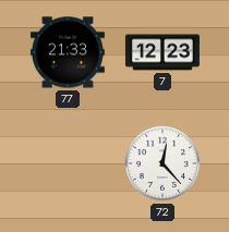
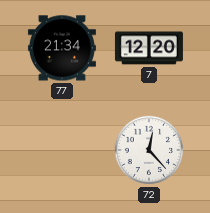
77: 21:33 -> 21:34
7: 12:23 -> 12:20
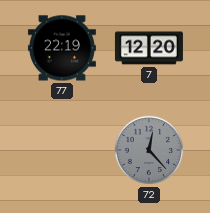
77: 21:34 -> 22:19
72 dial: white -> grey
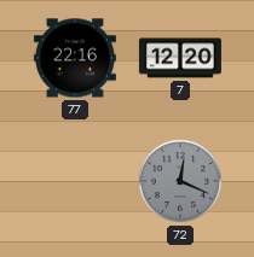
77: 22:19 -> 22:16
72: 12:23 -> 12:19
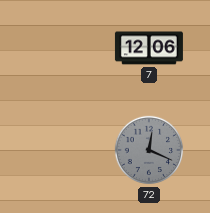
77: 22:16 -> none
7: 12:20 -> 12:06
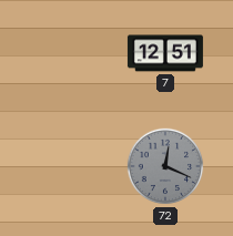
7: 12:06 -> 12:51
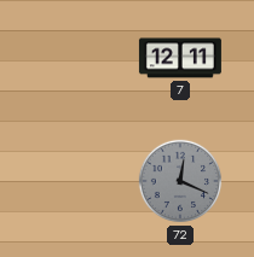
7: 12:51 -> 12:11
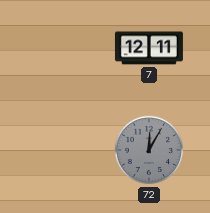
72: 12:19 -> 12:05
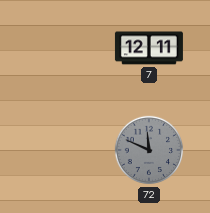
72: 12:05 -> 11:49
